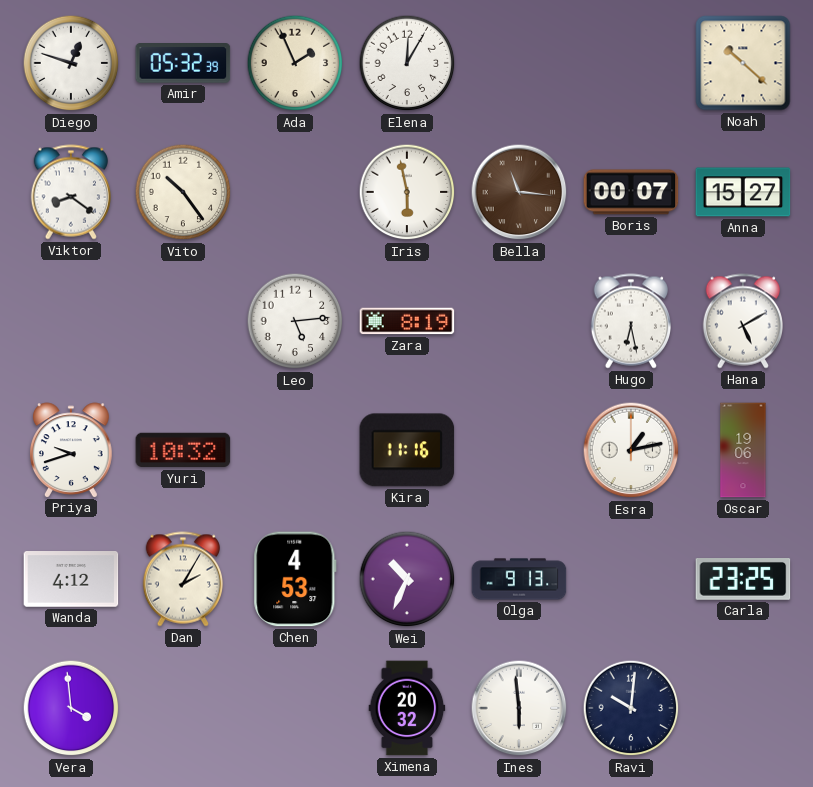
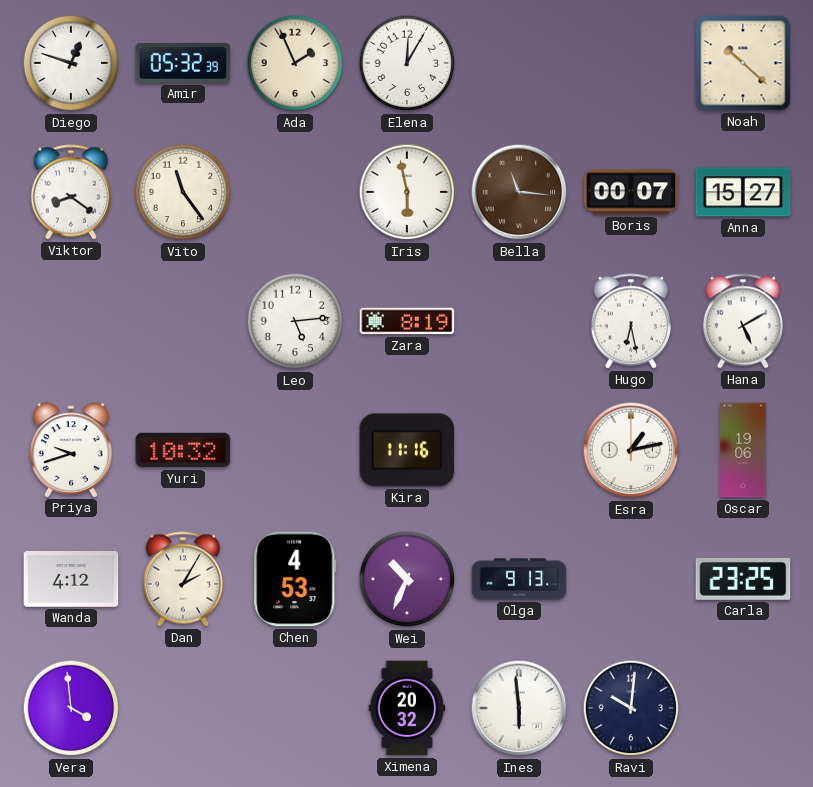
Vito: 10:24 -> 11:24
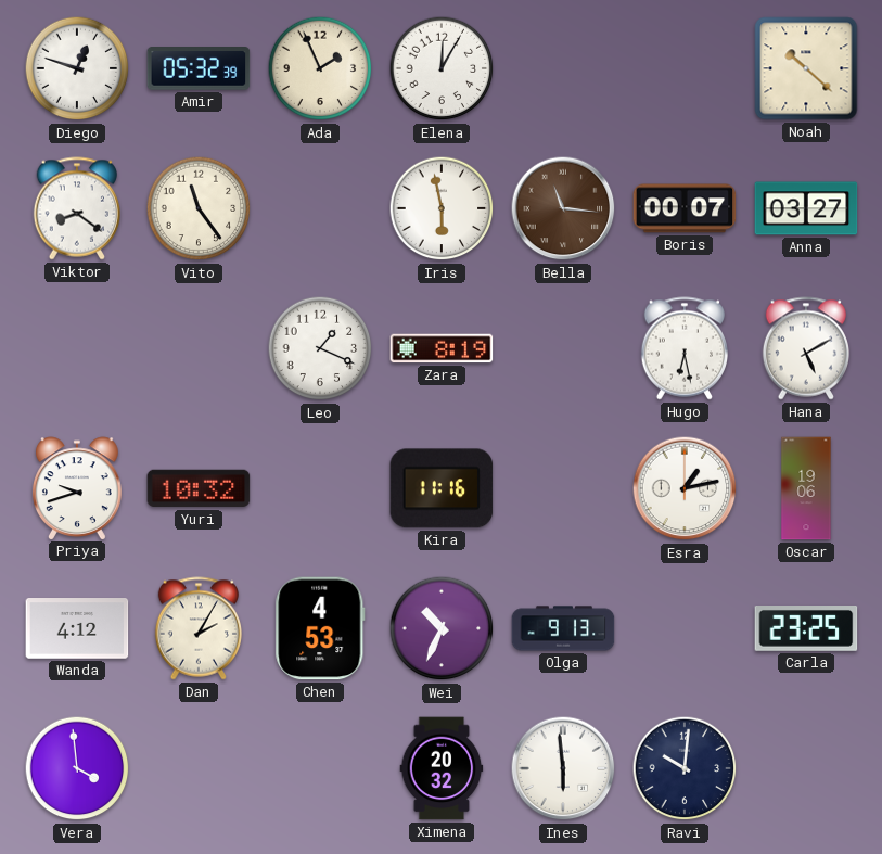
Anna: 15:27 -> 03:27
Leo: 5:14 -> 1:19
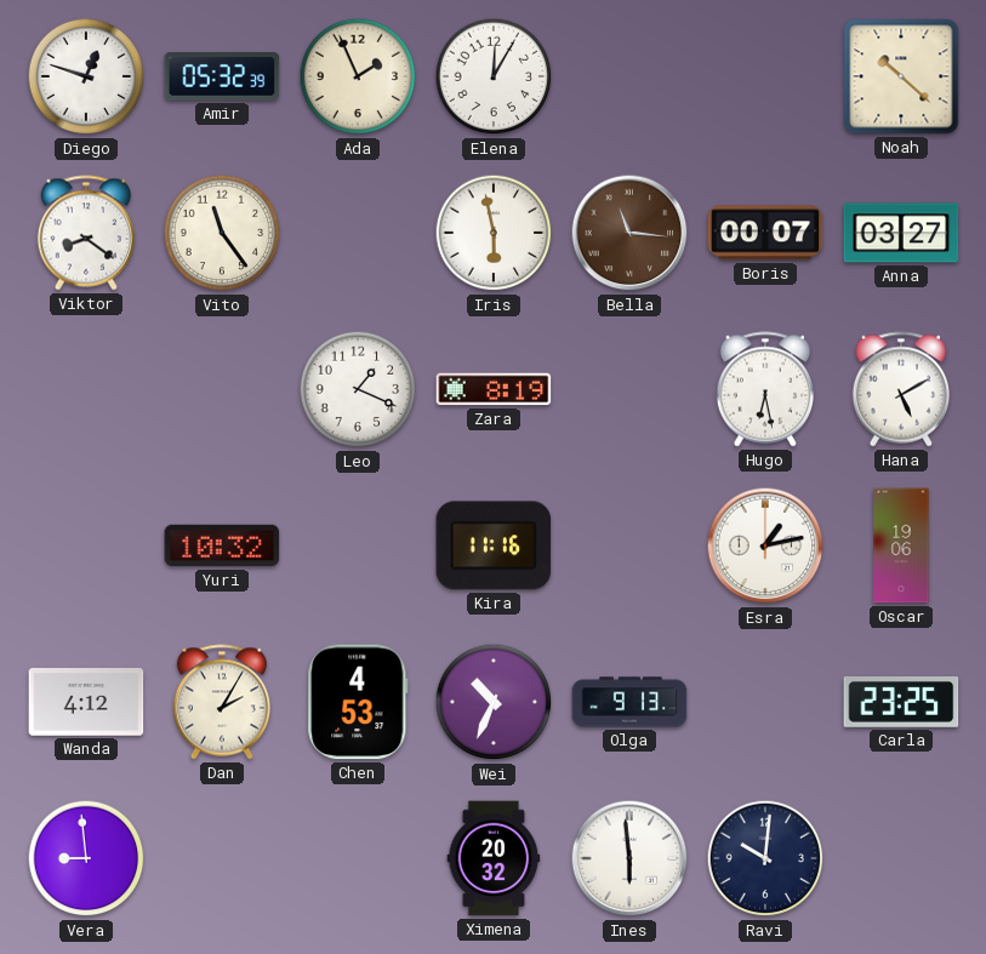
Priya: 9:42 -> none
Vera: 3:59 -> 8:59
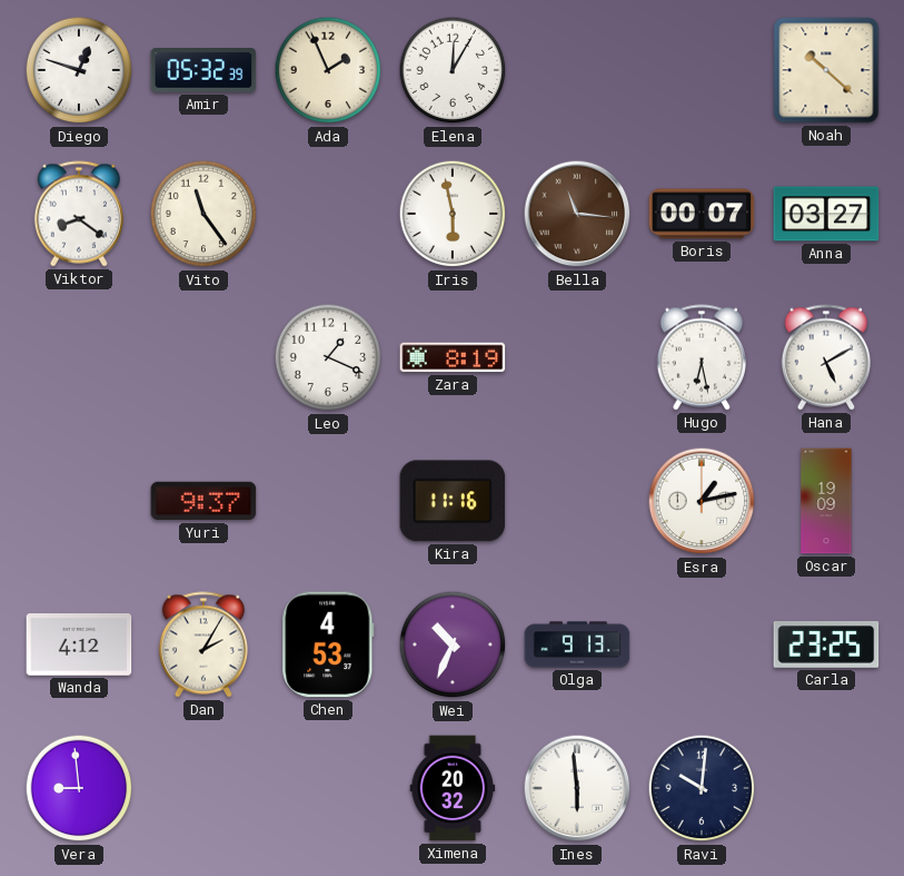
Yuri: 10:32 -> 9:37
Oscar: 19:06 -> 19:09
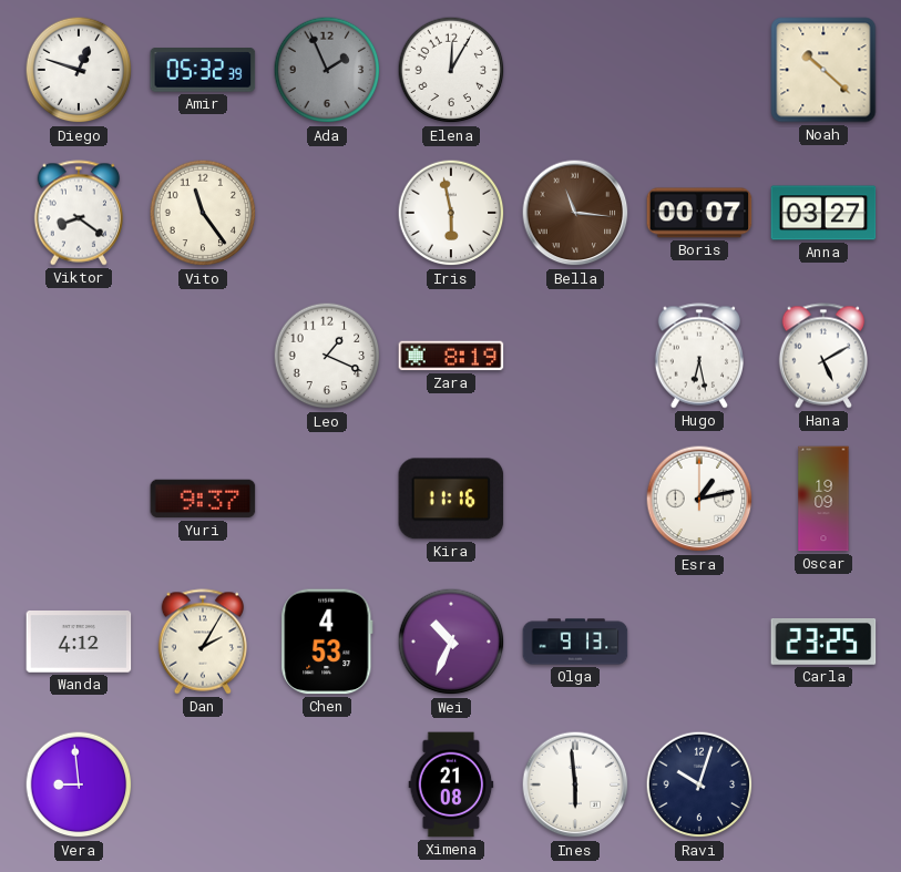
Ada dial: cream -> grey
Ximena: 20:32 -> 21:08
Ravi: 10:01 -> 10:03
